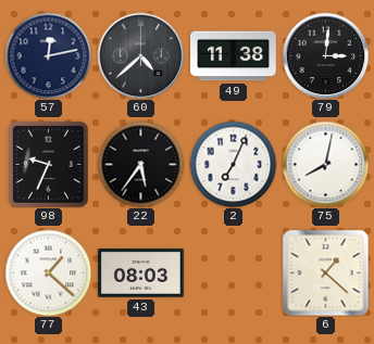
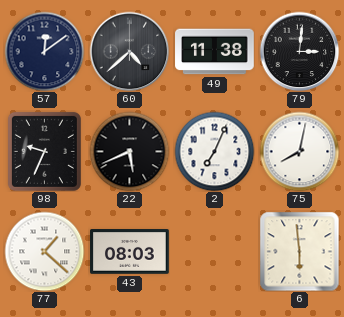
57: 12:13 -> 12:09
22: 5:36 -> 5:41
6: 1:22 -> 5:59
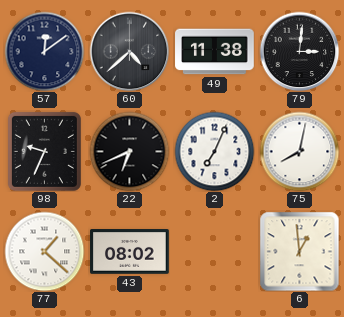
22: 5:41 -> 6:41
43: 08:03 -> 08:02
6: 5:59 -> 12:59
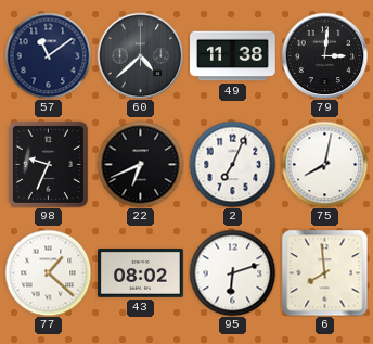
57: 12:09 -> 11:09
95: none -> 6:12
6: 12:59 -> 7:59
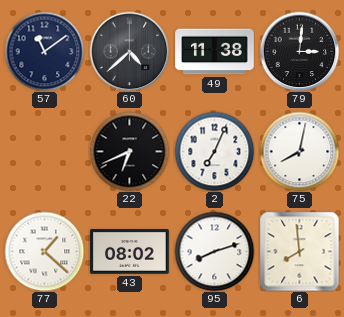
98: 9:34 -> none
95: 6:12 -> 8:12
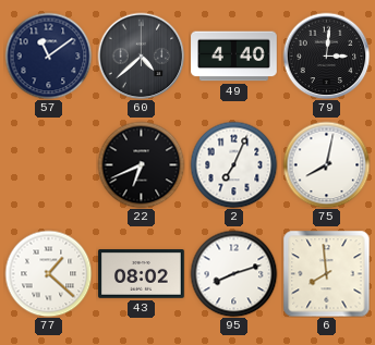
49: 11:38 -> 4:40
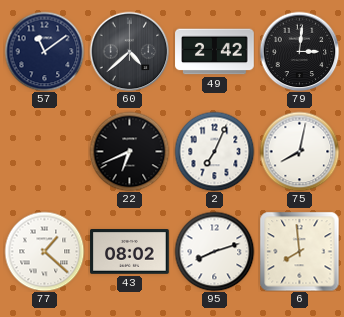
49: 4:40 -> 2:42
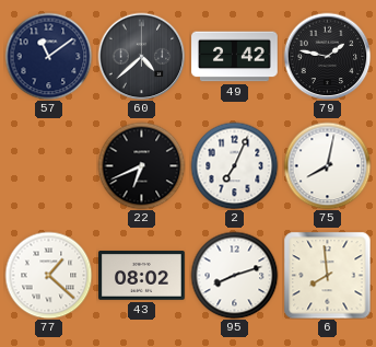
79: 3:01 -> 1:47
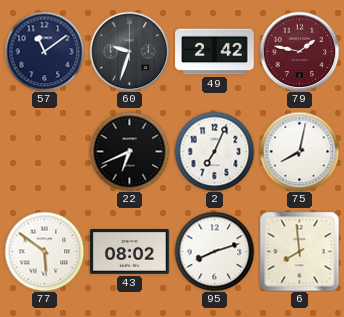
60: 4:38 -> 9:33
79 dial: black -> burgundy
77: 1:22 -> 5:51
